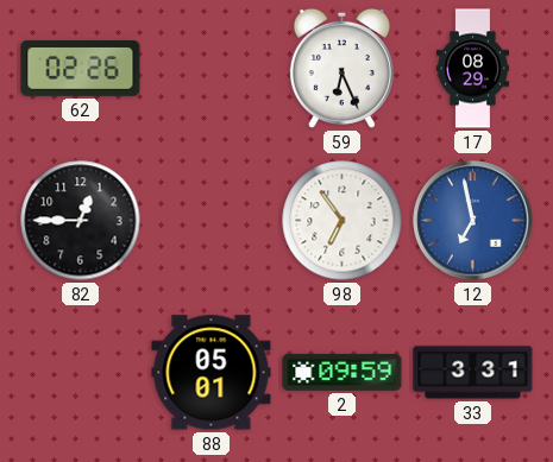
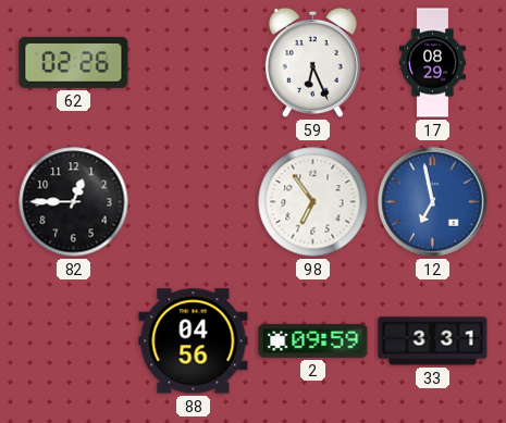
88: 05:01 -> 04:56
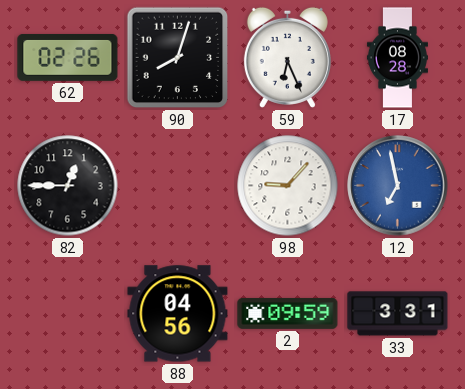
90: none -> 8:03
17: 08:29 -> 08:28
98: 6:54 -> 9:07
